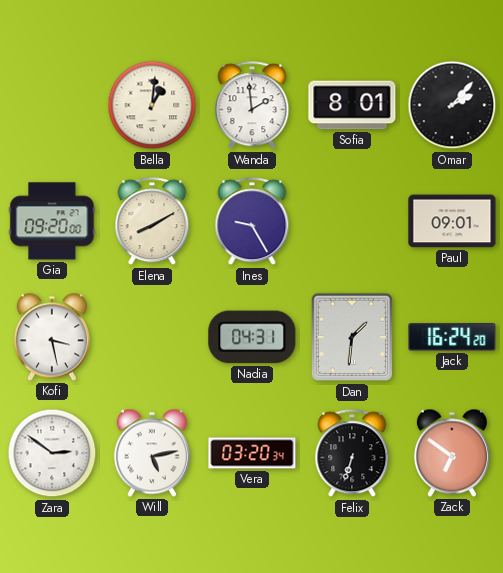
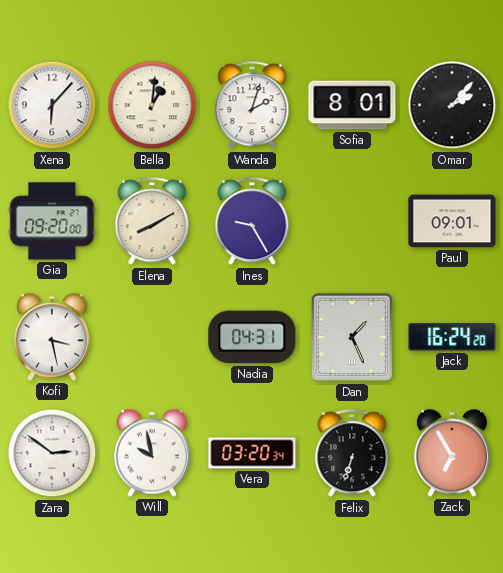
Xena: none -> 6:07
Wanda: 1:59 -> 2:03
Dan: 1:31 -> 1:26
Will: 5:13 -> 9:58
Zack: 6:51 -> 6:55
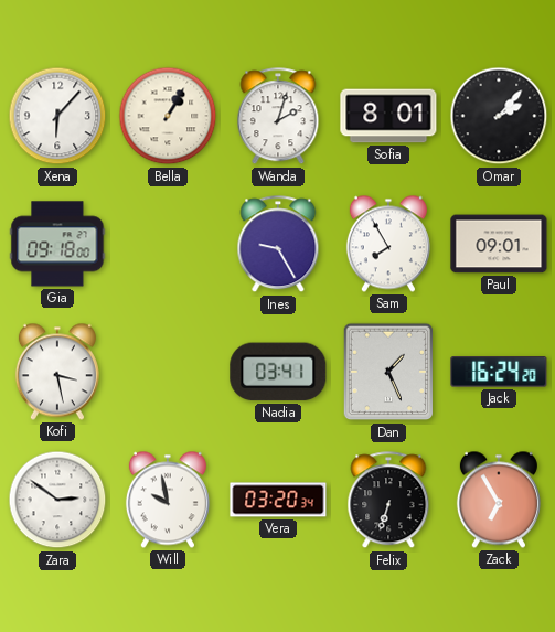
Bella: 1:01 -> 1:05
Gia: 09:20 -> 09:18
Elena: 8:10 -> none
Sam: none -> 7:55
Nadia: 04:31 -> 03:41
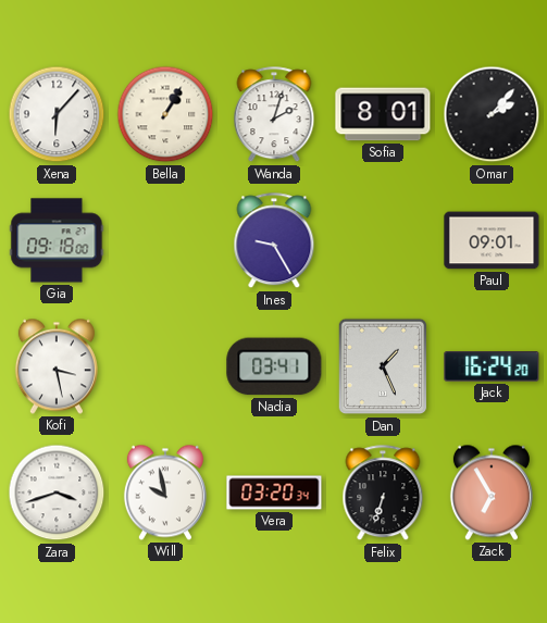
Sam: 7:55 -> none
Zara: 2:51 -> 3:42
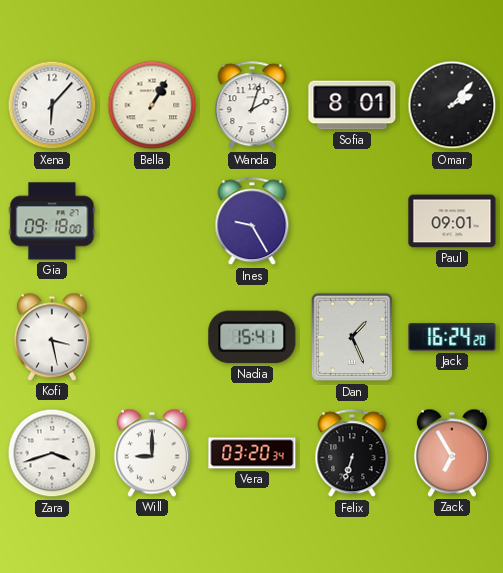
Nadia: 03:41 -> 15:41
Will: 9:58 -> 9:00
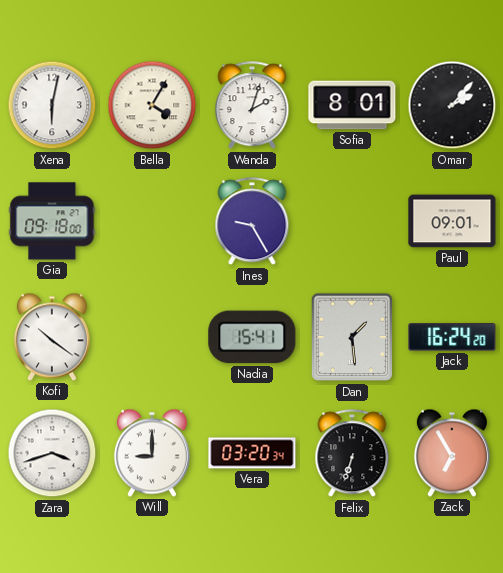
Xena: 6:07 -> 6:02
Bella: 1:05 -> 4:05
Kofi: 3:28 -> 10:21
Dan: 1:26 -> 1:29
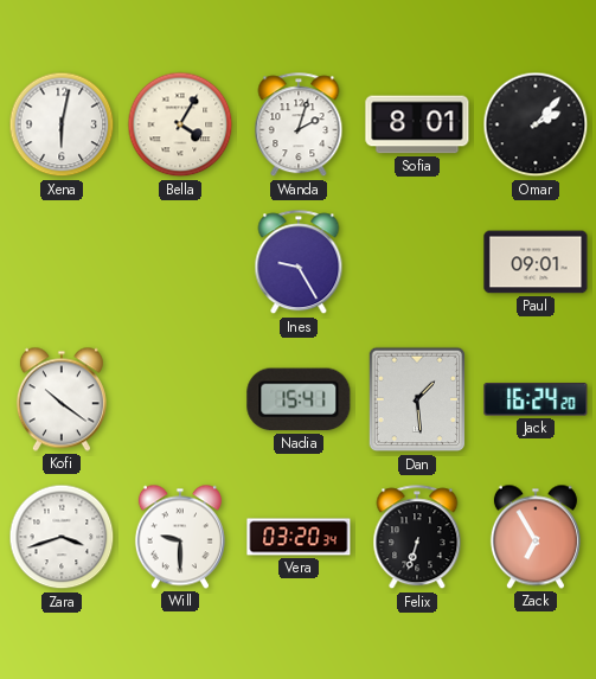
Gia: 09:18 -> none
Will: 9:00 -> 9:30
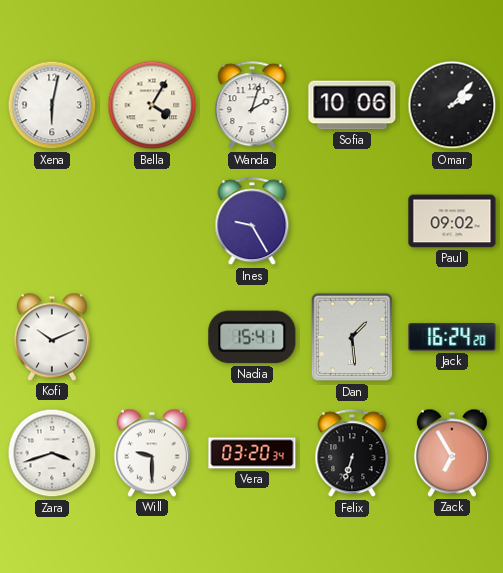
Sofia: 8:01 -> 10:06
Paul: 09:01 -> 09:02
Kofi: 10:21 -> 10:11
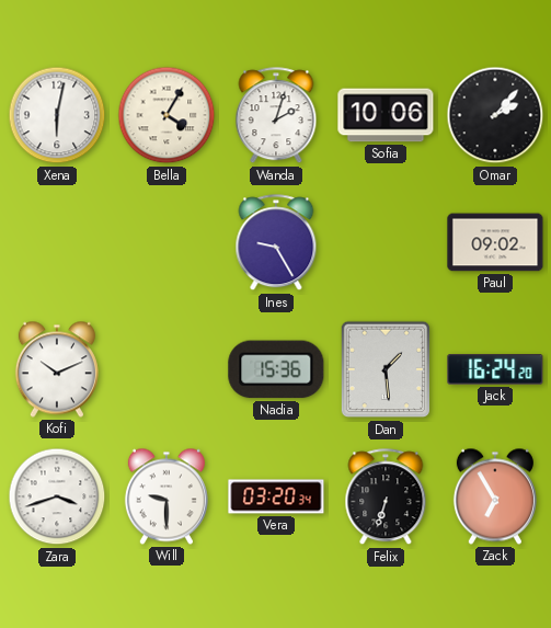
Nadia: 15:41 -> 15:36
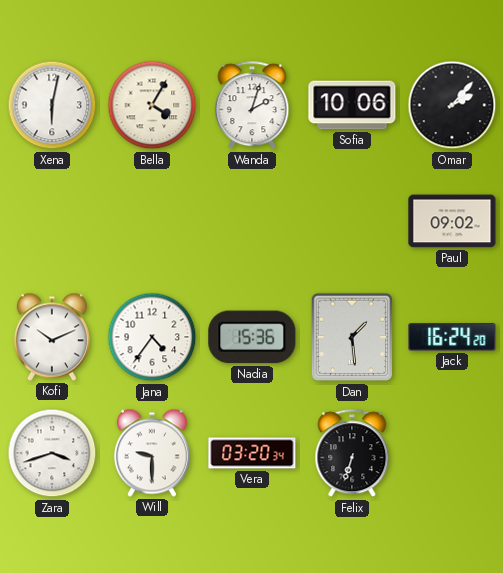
Ines: 9:25 -> none
Jana: none -> 4:36
Zack: 6:55 -> none
